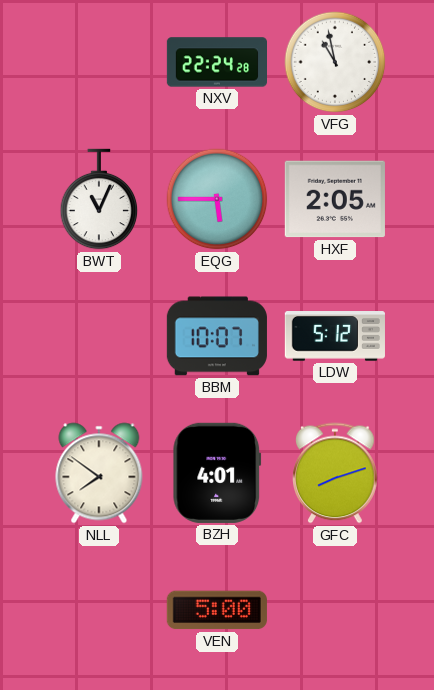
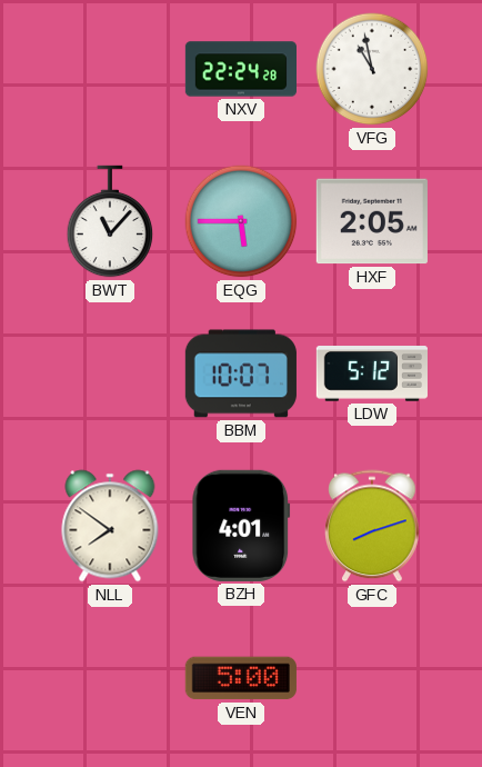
BWT: 11:04 -> 11:07
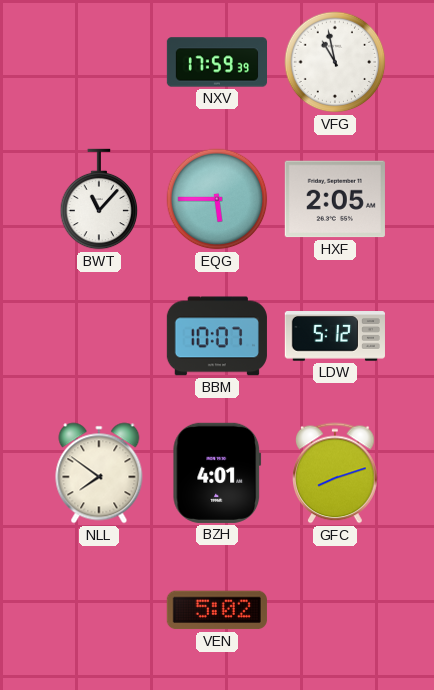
NXV: 22:24 -> 17:59
VEN: 5:00 -> 5:02
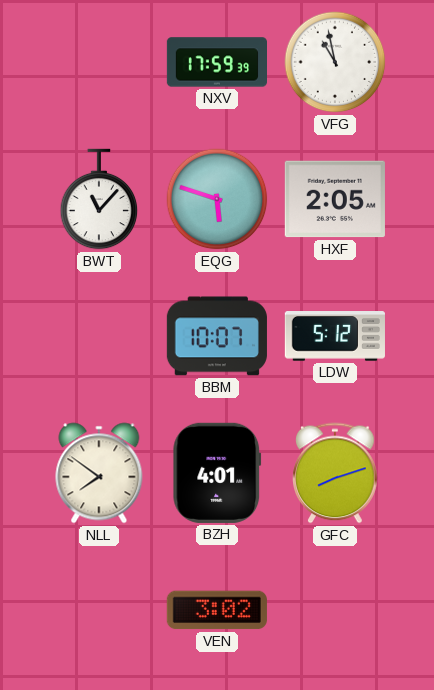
EQG: 5:45 -> 5:48
VEN: 5:02 -> 3:02
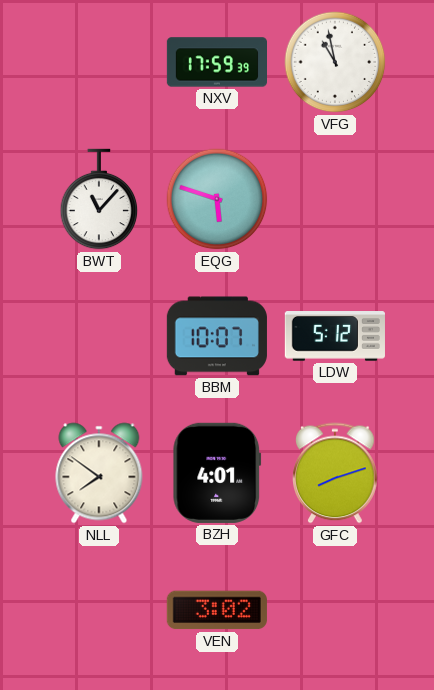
HXF: 2:05 -> none
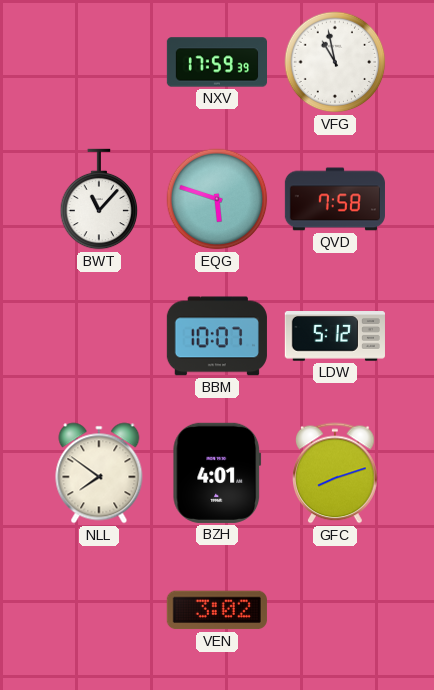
QVD: none -> 7:58
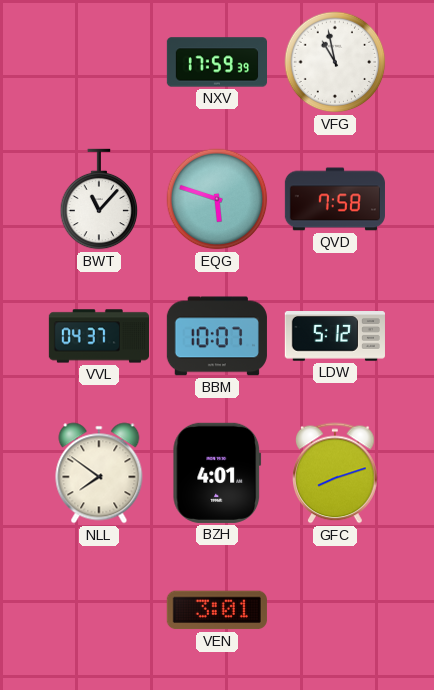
VVL: none -> 04:37
VEN: 3:02 -> 3:01
